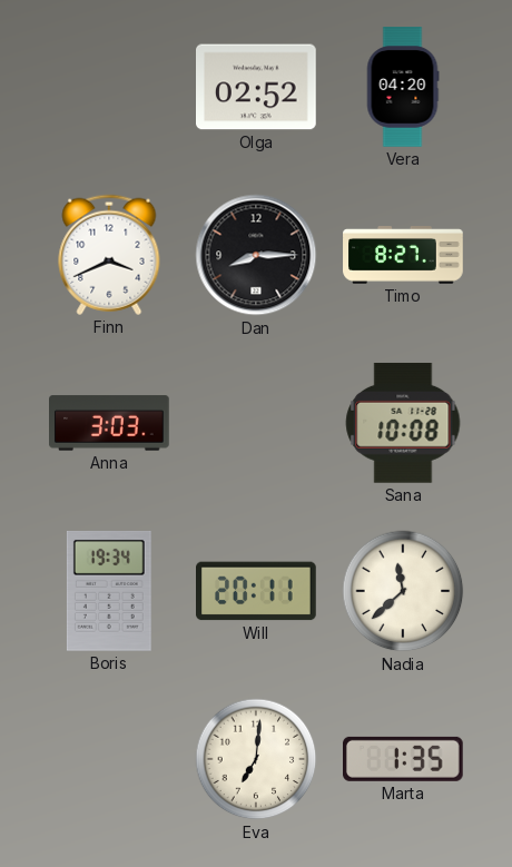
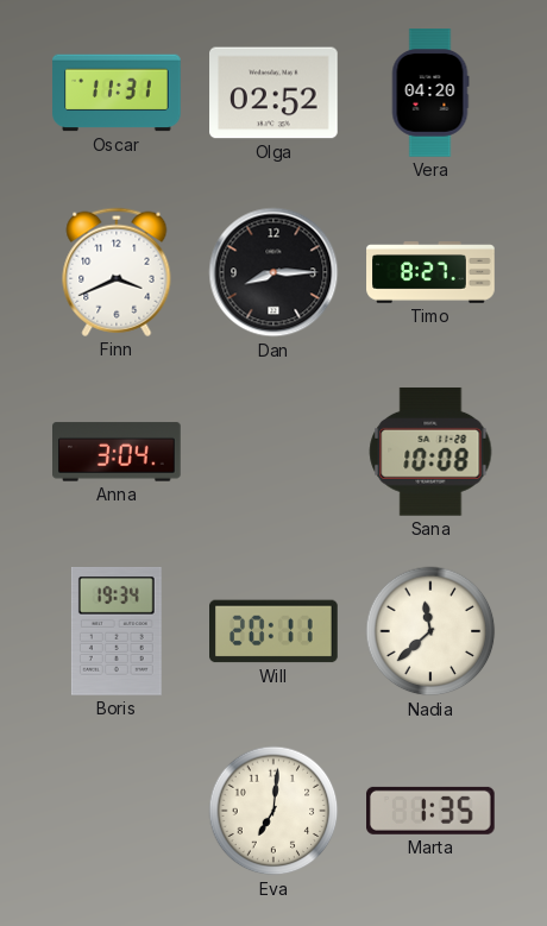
Oscar: none -> 11:31
Anna: 3:03 -> 3:04
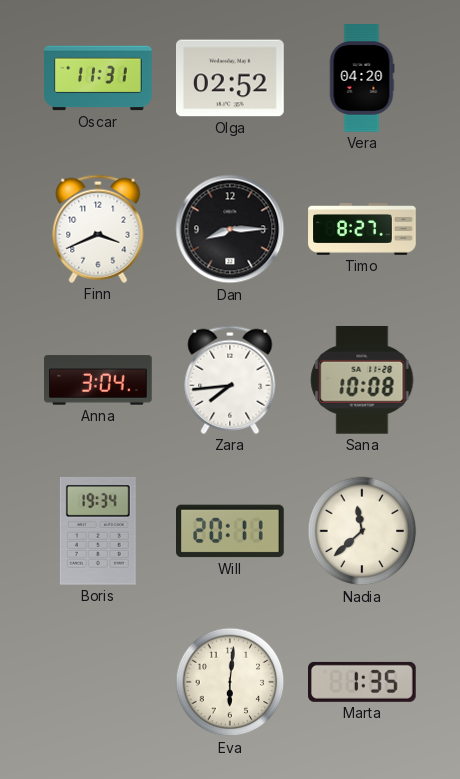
Zara: none -> 7:44
Eva: 7:01 -> 6:01
